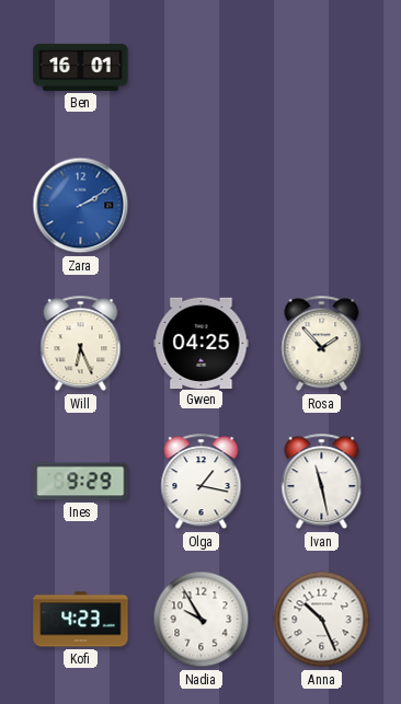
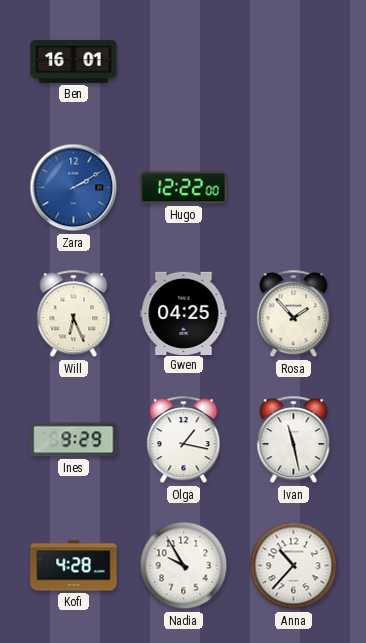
Hugo: none -> 12:22
Kofi: 4:23 -> 4:28
Anna: 10:26 -> 10:37
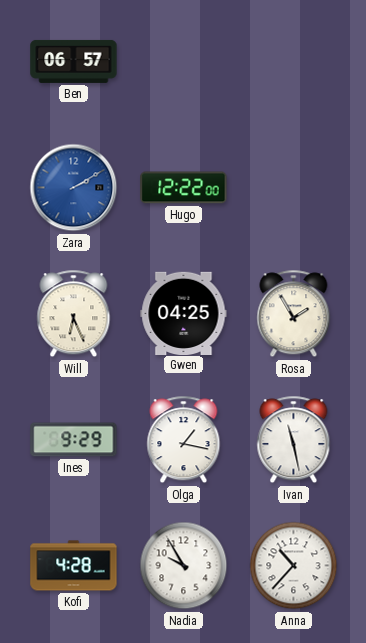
Ben: 16:01 -> 06:57
Rosa: 1:53 -> 1:55
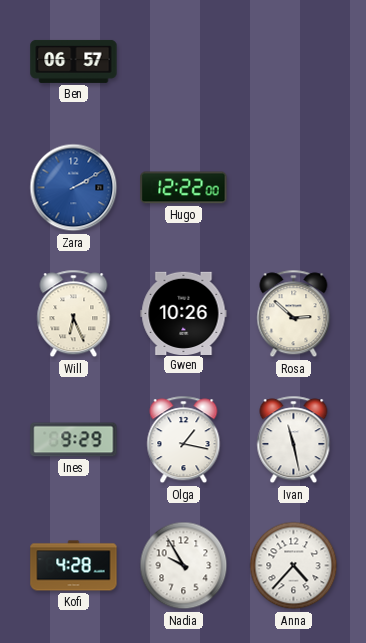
Gwen: 04:25 -> 10:26
Rosa: 1:55 -> 2:52
Anna: 10:37 -> 4:37
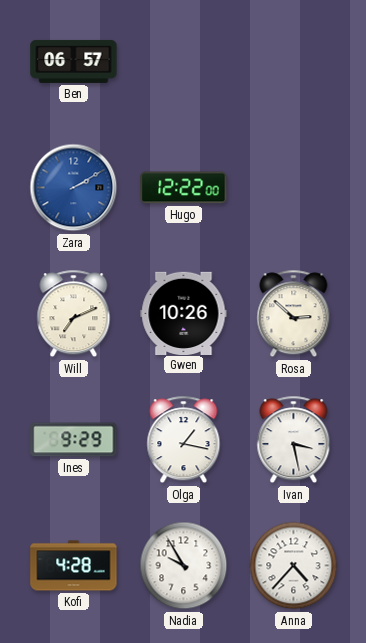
Will: 6:26 -> 7:11
Ivan: 11:28 -> 3:28
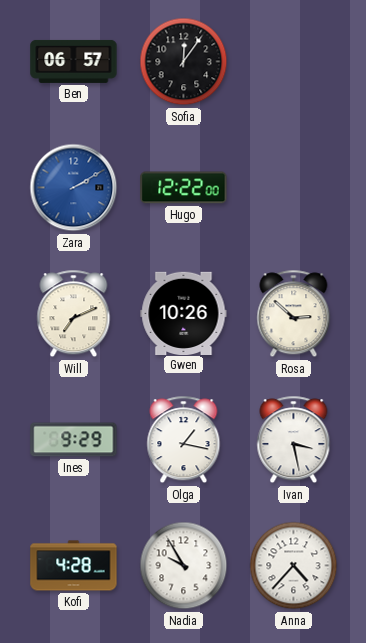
Sofia: none -> 12:06
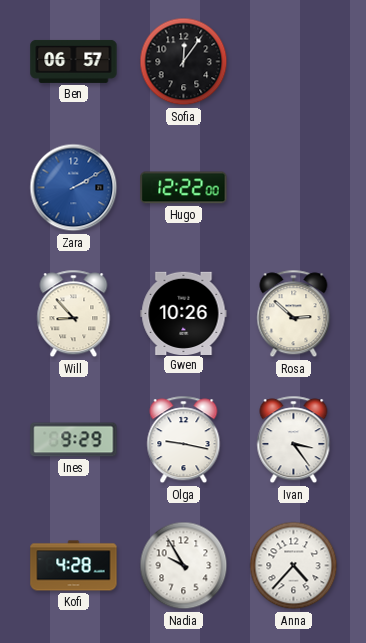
Will: 7:11 -> 8:53
Olga: 1:17 -> 9:17
Ivan: 3:28 -> 3:24
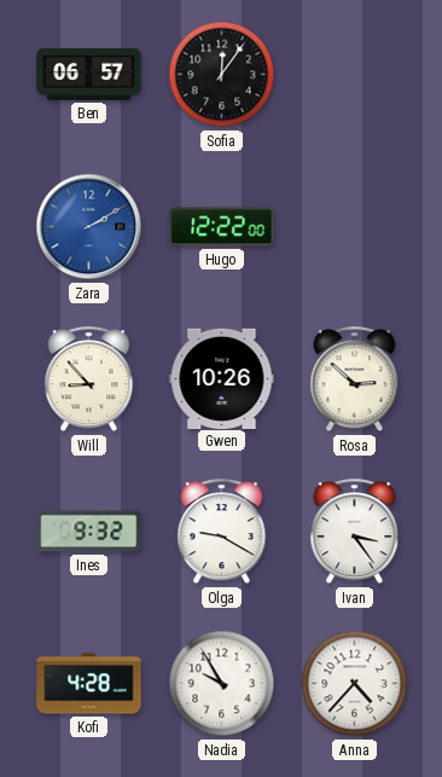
Ines: 9:29 -> 9:32
Olga: 9:17 -> 9:20
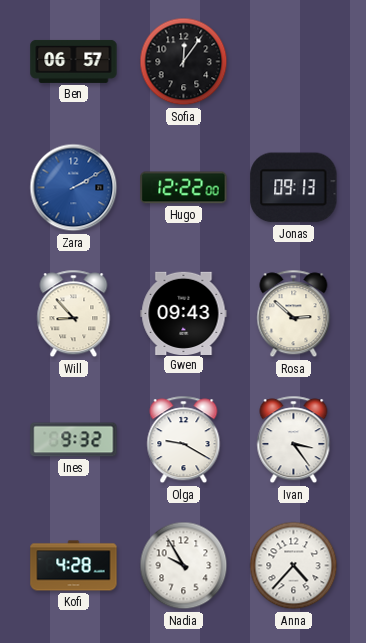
Jonas: none -> 09:13
Gwen: 10:26 -> 09:43
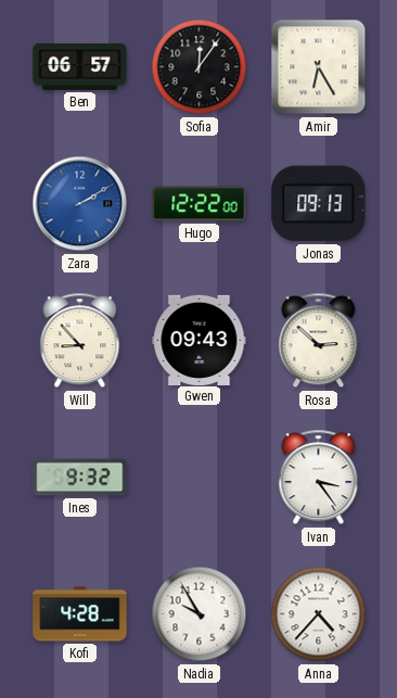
Amir: none -> 6:25
Olga: 9:20 -> none
